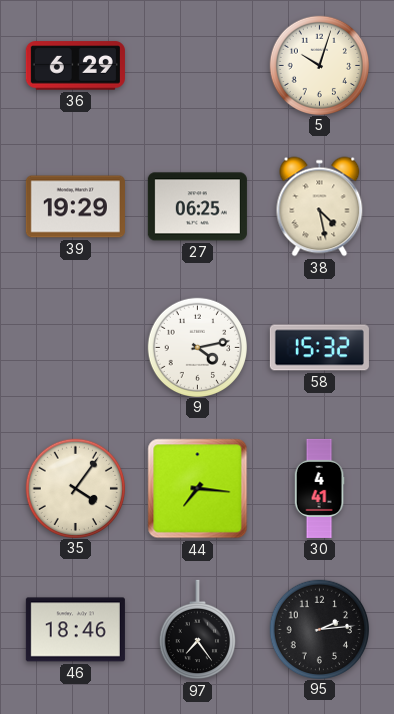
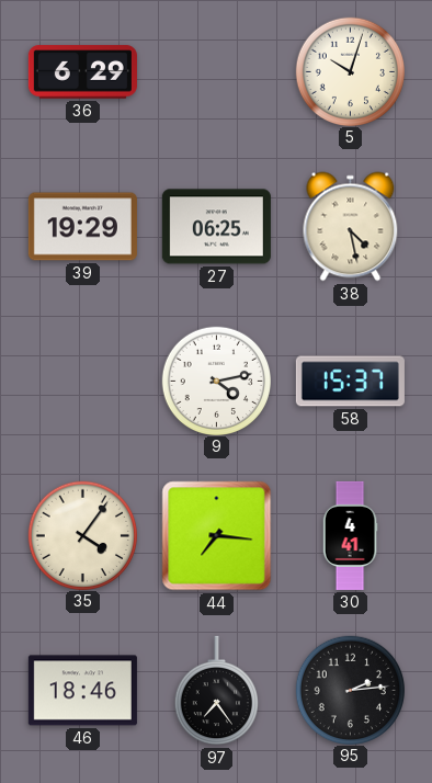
58: 15:32 -> 15:37
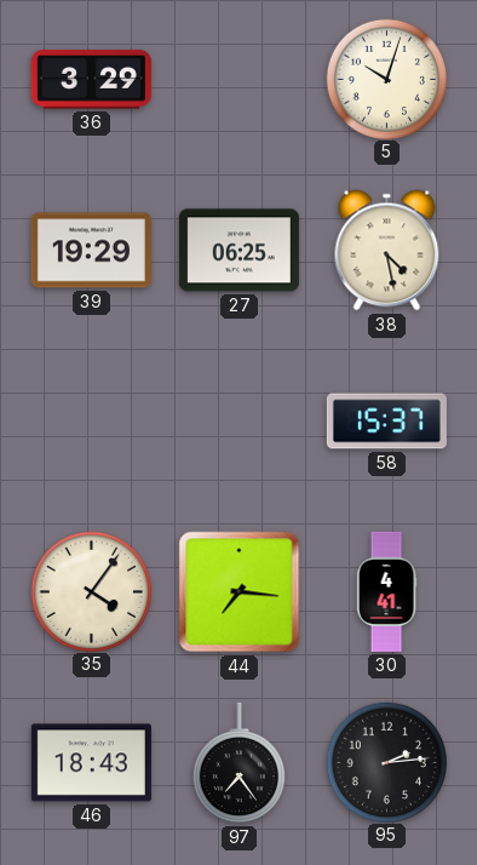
36: 6:29 -> 3:29
9: 4:13 -> none
46: 18:46 -> 18:43
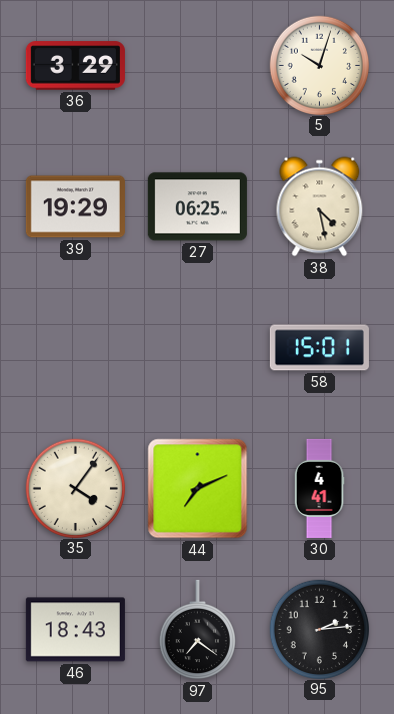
58: 15:37 -> 15:01
44: 7:16 -> 7:11
97: 7:24 -> 7:21
